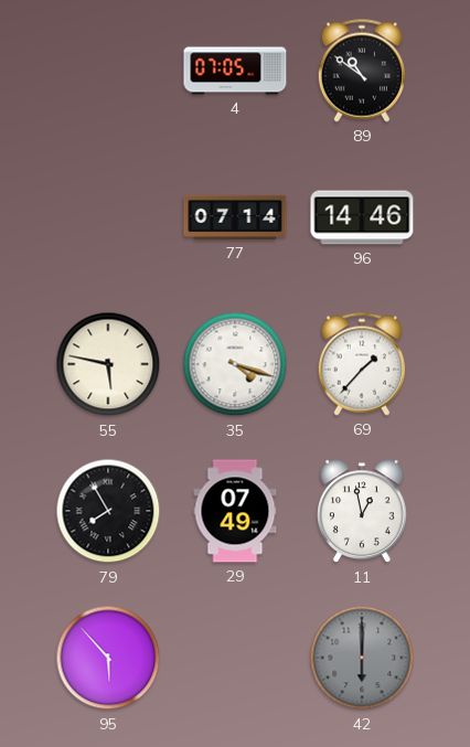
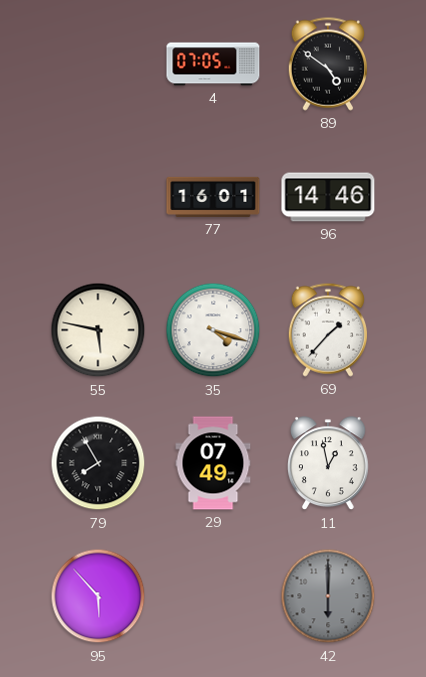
89: 10:51 -> 4:51
77: 07:14 -> 16:01
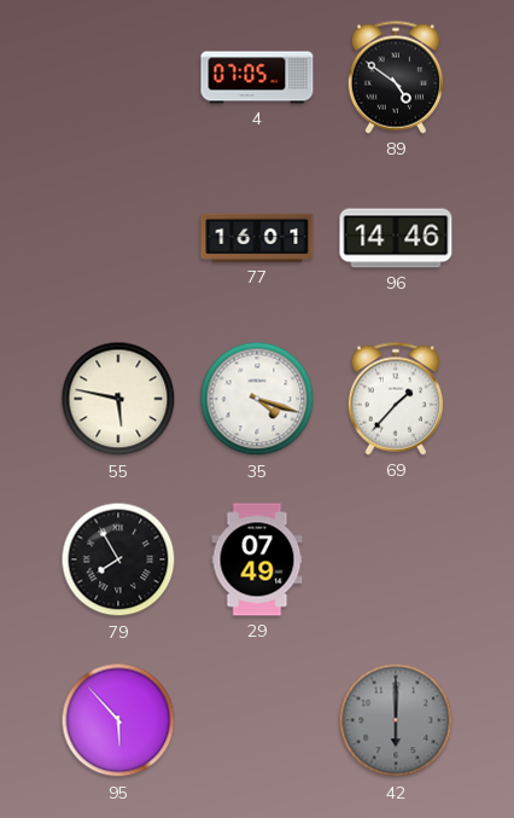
11: 12:58 -> none
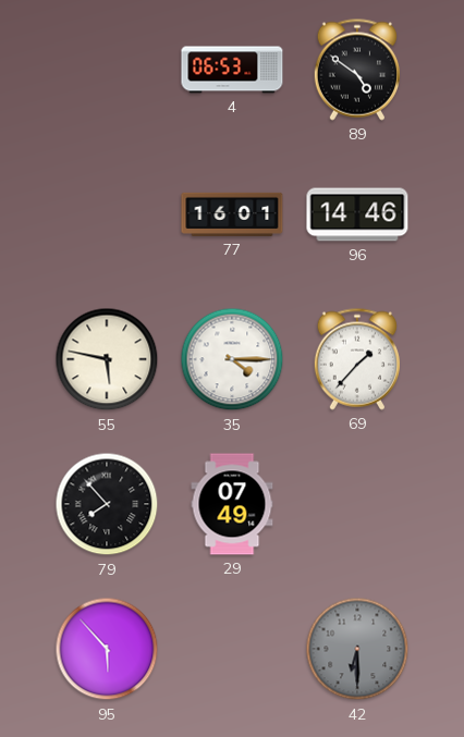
4: 07:05 -> 06:53
35: 4:18 -> 4:15
79: 7:55 -> 7:53
42: 6:00 -> 6:30
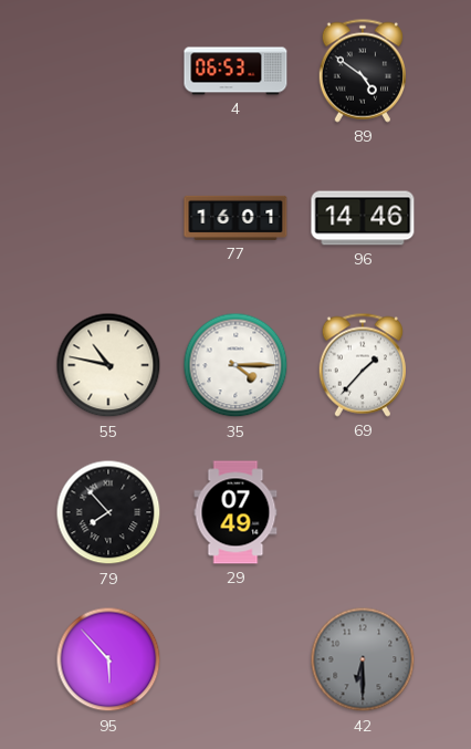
55: 5:47 -> 10:47
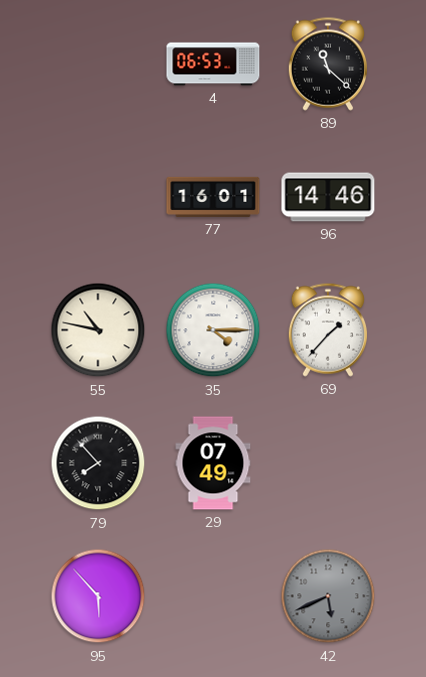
89: 4:51 -> 11:22
42: 6:30 -> 5:41
